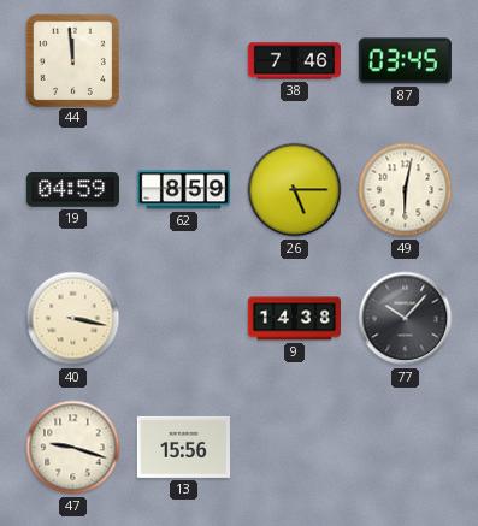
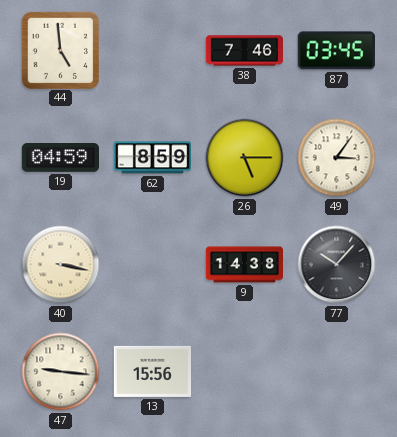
44: 11:59 -> 4:59
49: 6:02 -> 3:06
47: 9:18 -> 9:16
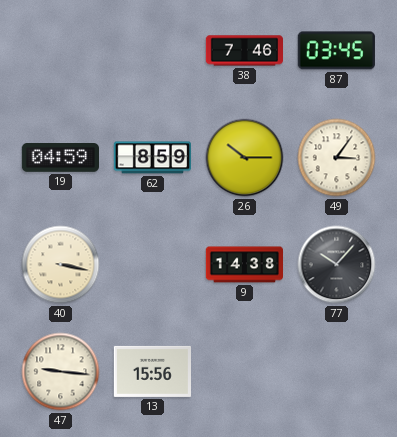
44: 4:59 -> none
26: 5:15 -> 10:15
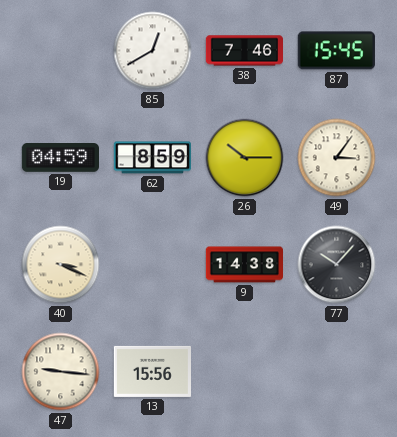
85: none -> 12:40
87: 03:45 -> 15:45
40: 3:17 -> 3:19
